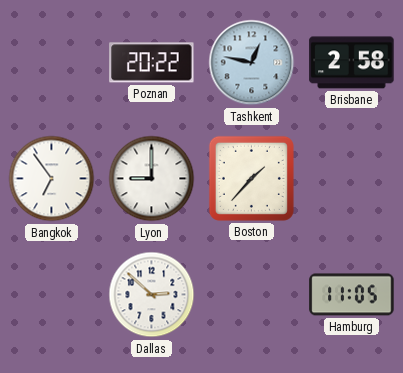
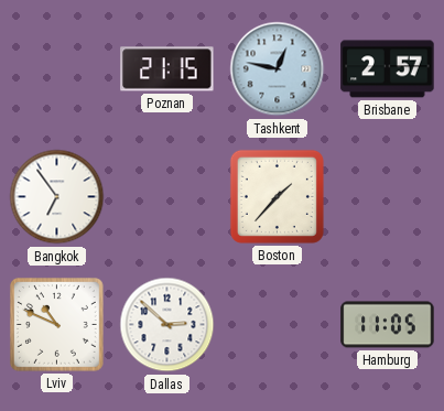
Poznan: 20:22 -> 21:15
Brisbane: 2:58 -> 2:57
Lyon: 9:00 -> none
Lviv: none -> 10:49
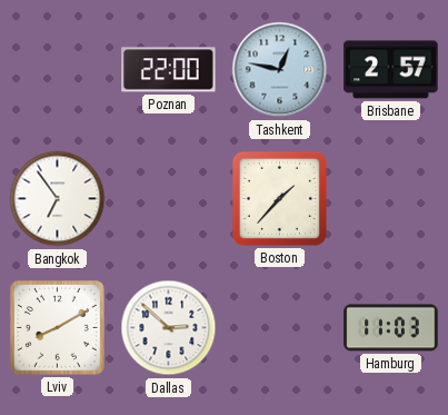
Poznan: 21:15 -> 22:00
Lviv: 10:49 -> 8:10
Hamburg: 11:05 -> 11:03
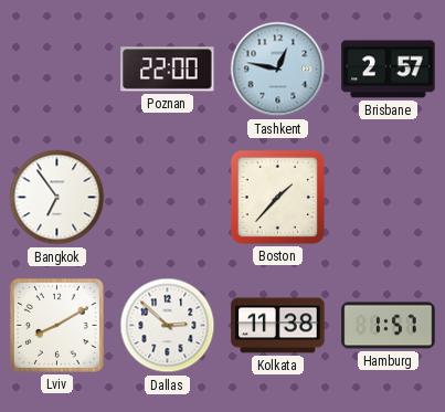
Kolkata: none -> 11:38
Hamburg: 11:03 -> 1:57
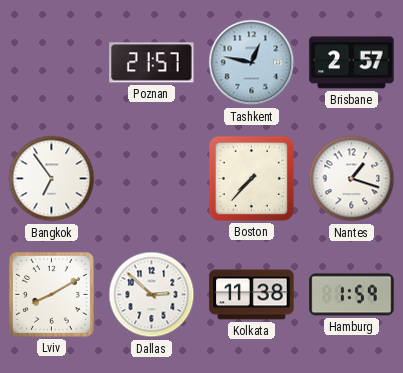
Poznan: 22:00 -> 21:57
Boston: 1:37 -> 7:37
Nantes: none -> 1:18
Hamburg: 1:57 -> 1:59
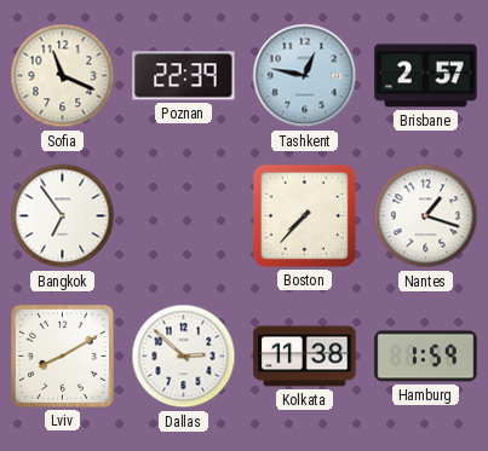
Sofia: none -> 11:19
Poznan: 21:57 -> 22:39
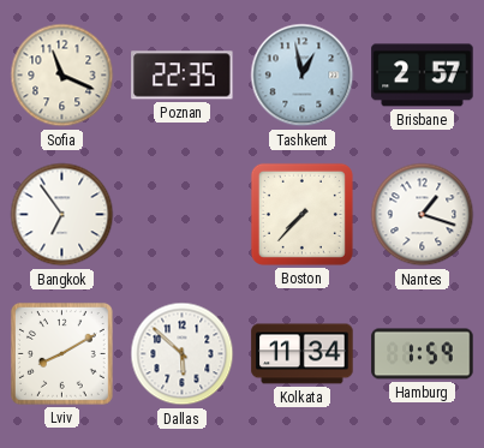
Poznan: 22:39 -> 22:35
Tashkent: 12:47 -> 12:58
Dallas: 2:52 -> 5:52
Kolkata: 11:38 -> 11:34
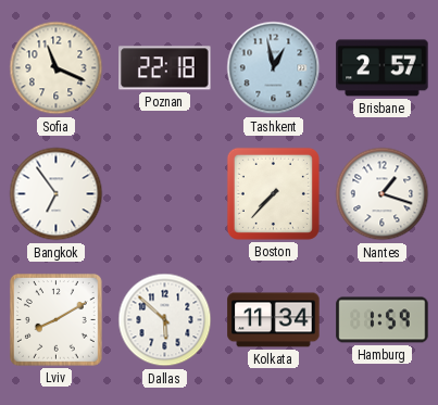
Poznan: 22:35 -> 22:18
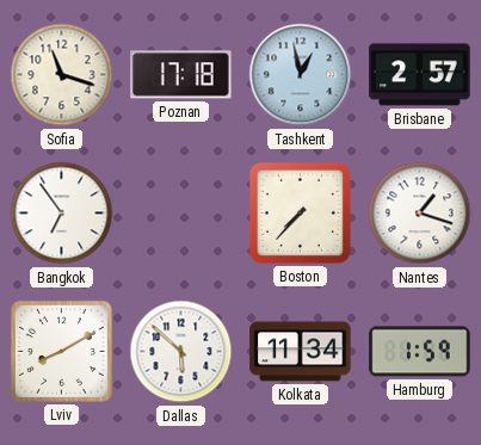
Sofia: 11:19 -> 11:18
Poznan: 22:18 -> 17:18
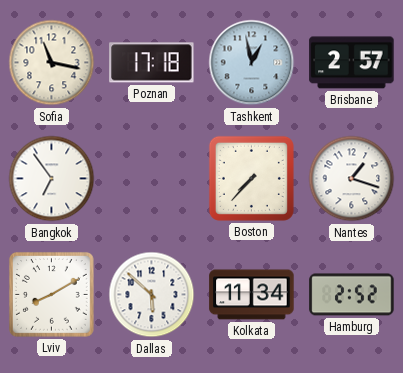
Sofia: 11:18 -> 11:17
Hamburg: 1:59 -> 2:52
